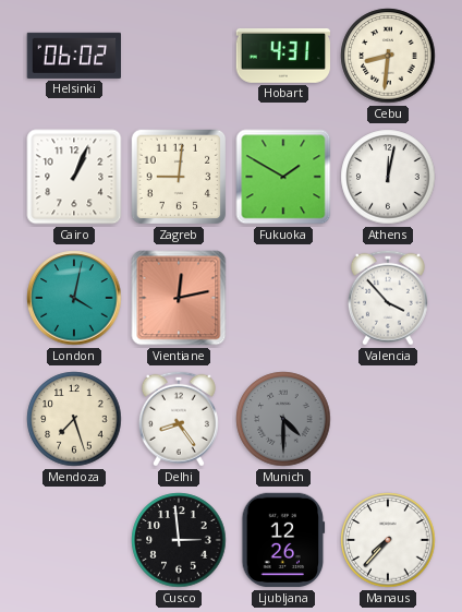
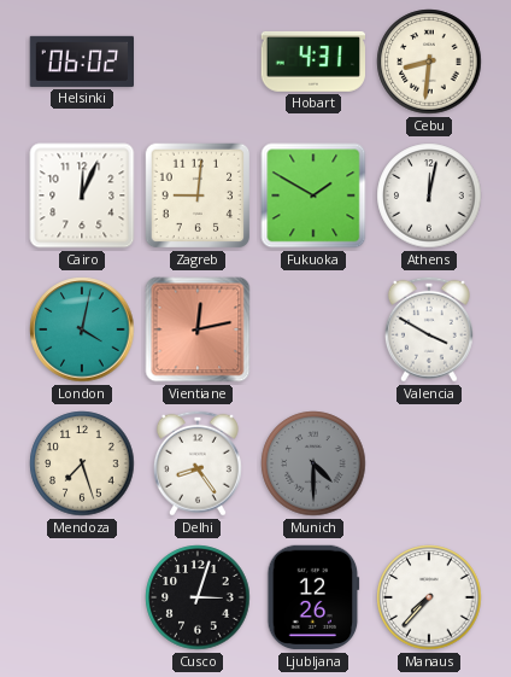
Cairo: 1:04 -> 12:04
Valencia: 3:53 -> 3:50
Cusco: 2:59 -> 3:03
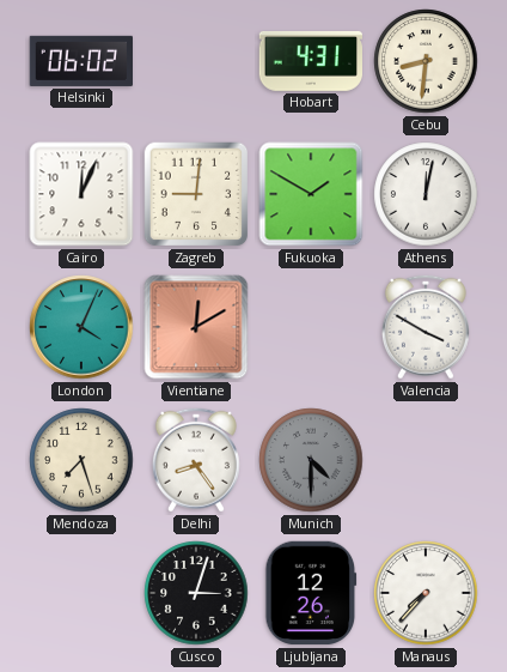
London: 4:02 -> 4:04
Vientiane: 12:13 -> 12:10
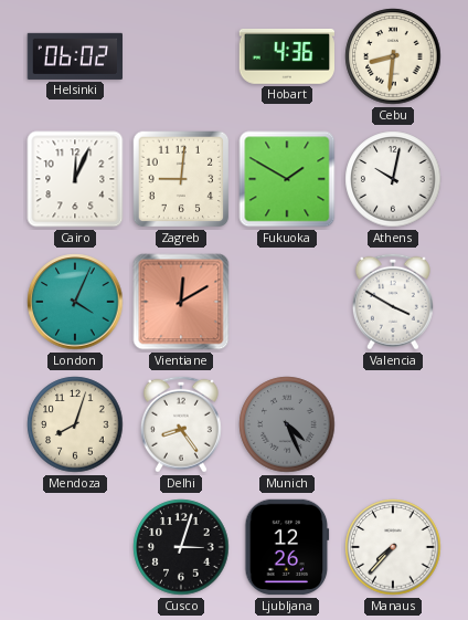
Hobart: 4:31 -> 4:36
Athens: 12:02 -> 10:02
Mendoza: 7:27 -> 8:03
Munich: 4:30 -> 4:26
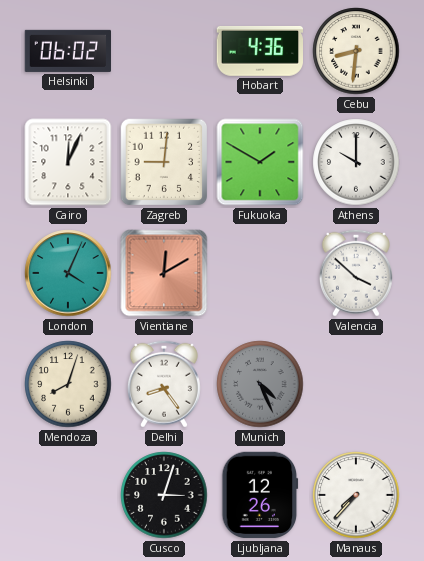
Athens: 10:02 -> 10:00
Valencia: 3:50 -> 3:52
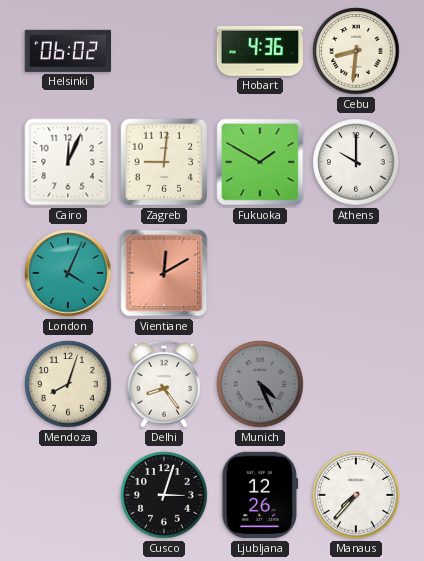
Valencia: 3:52 -> none
